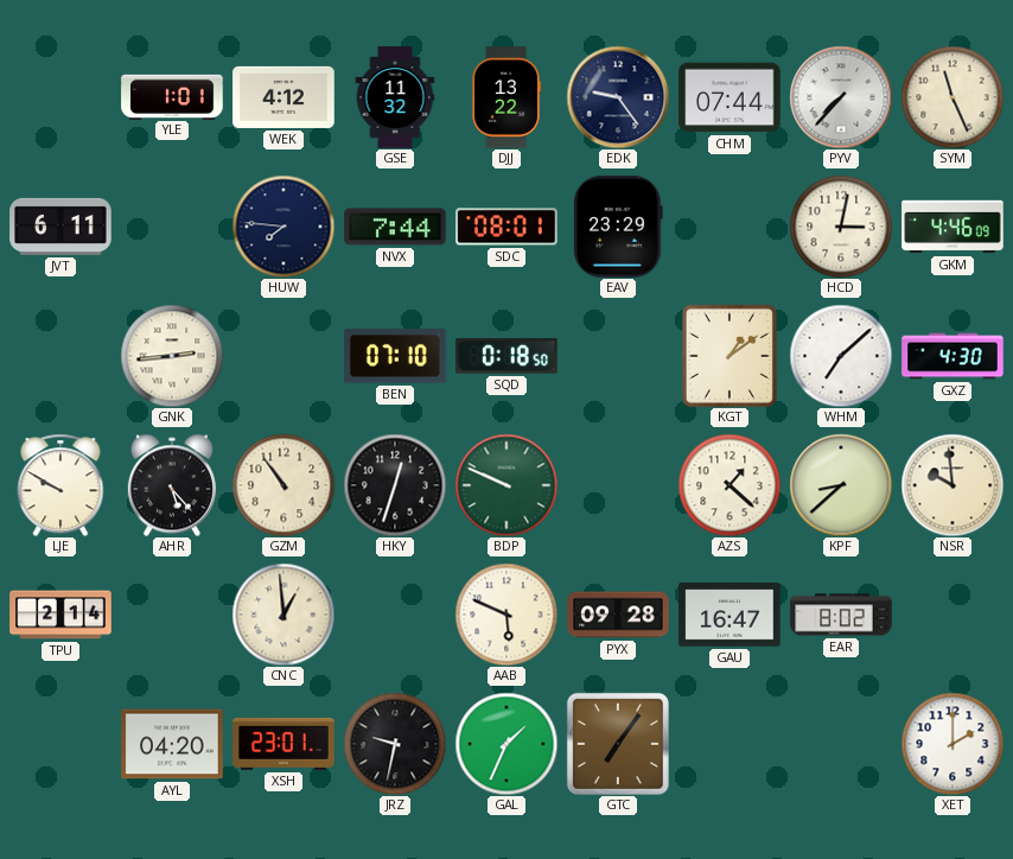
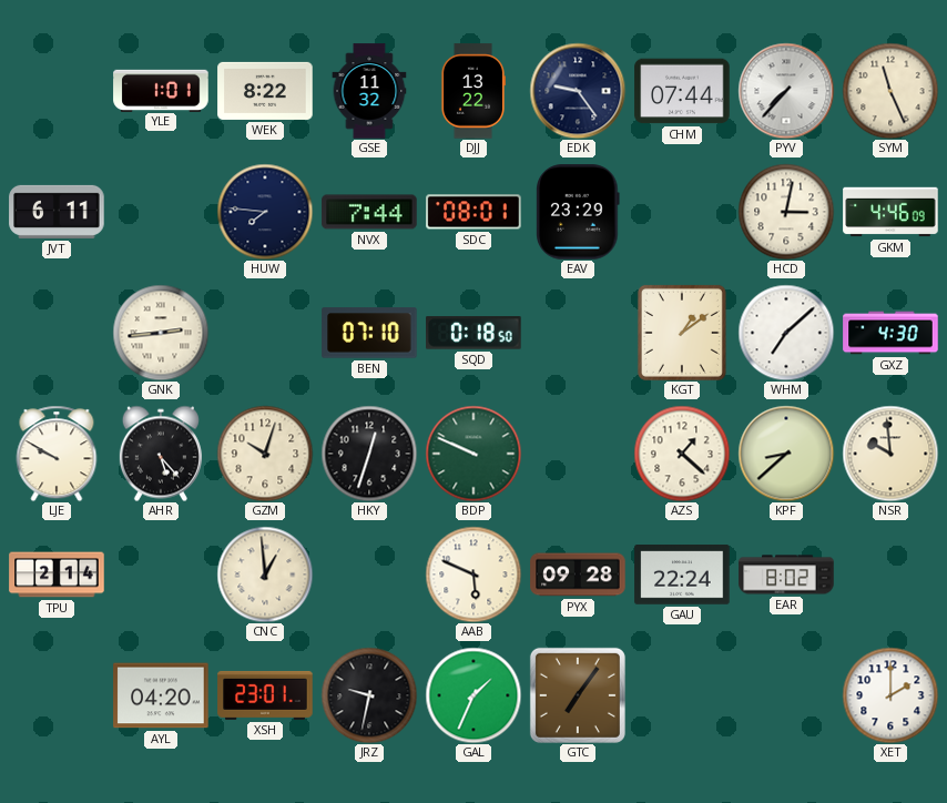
WEK: 4:12 -> 8:22
GZM: 10:54 -> 10:03
GAU: 16:47 -> 22:24
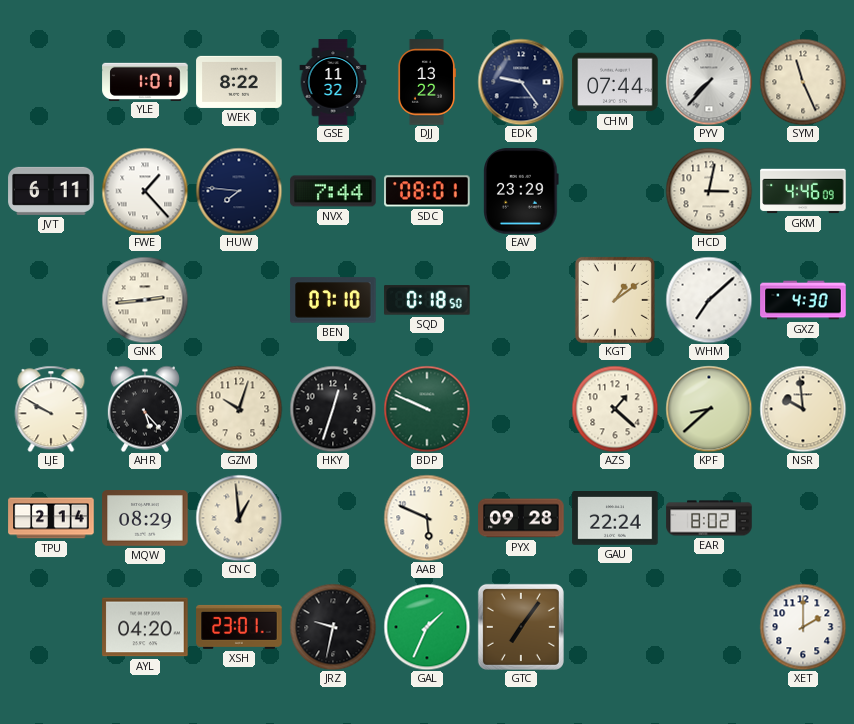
FWE: none -> 1:23
MQW: none -> 08:29
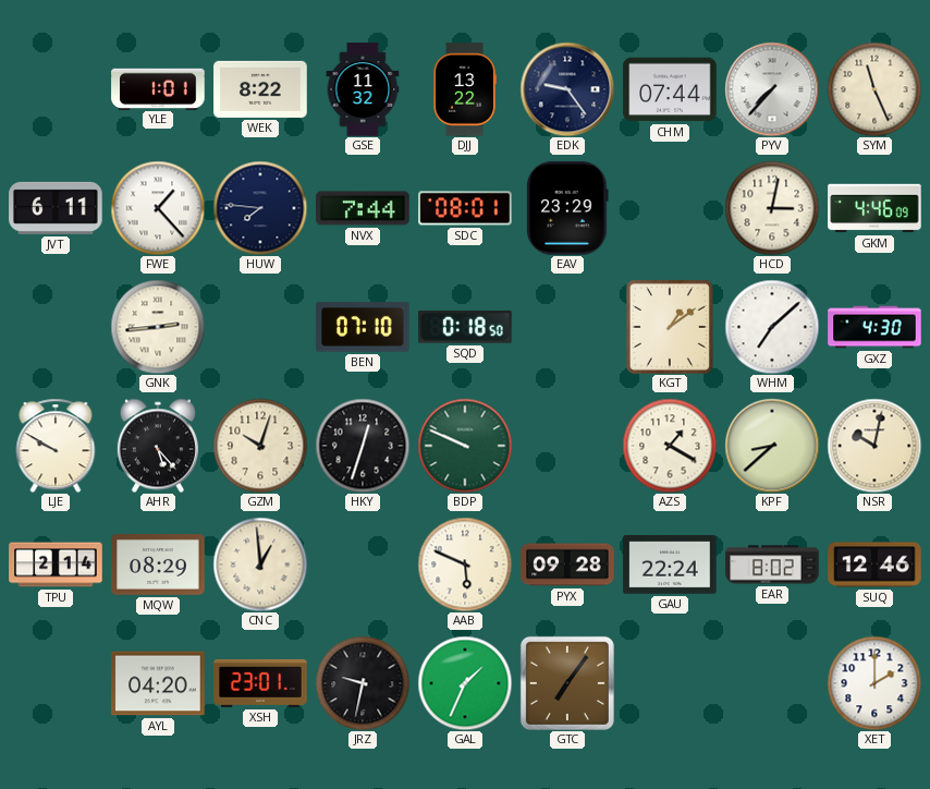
AZS: 1:22 -> 1:20
NSR: 9:59 -> 10:02
SUQ: none -> 12:46
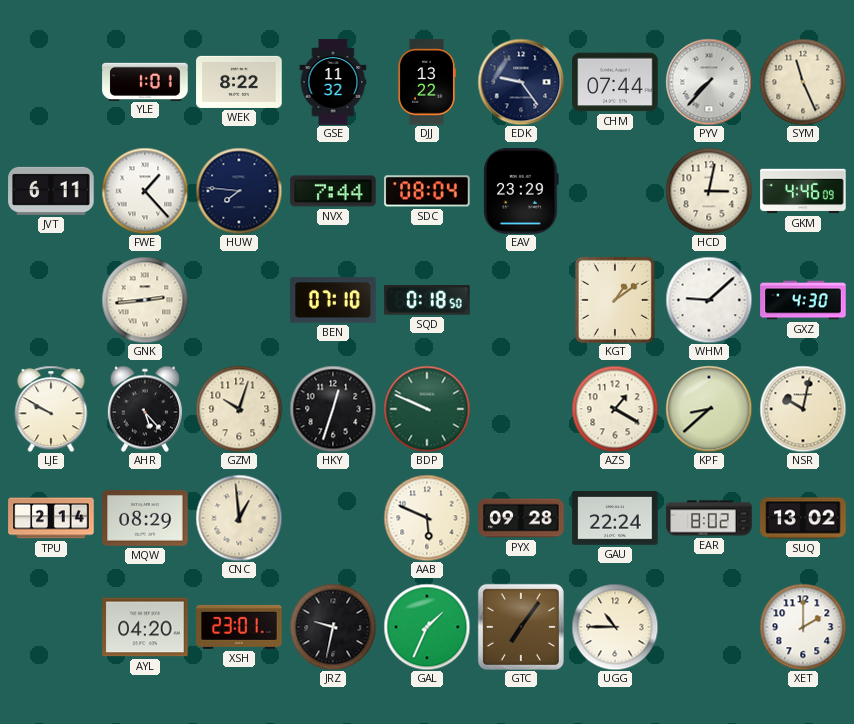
SDC: 08:01 -> 08:04
WHM: 7:08 -> 9:08
SUQ: 12:46 -> 13:02
UGG: none -> 10:45
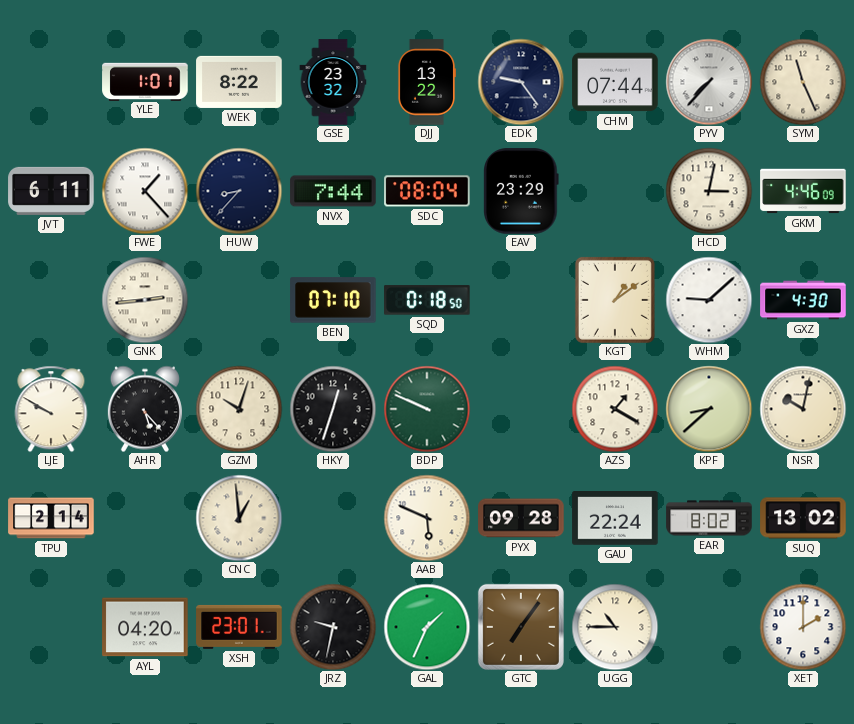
GSE: 11:32 -> 23:32
HUW: 7:46 -> 8:37
MQW: 08:29 -> none
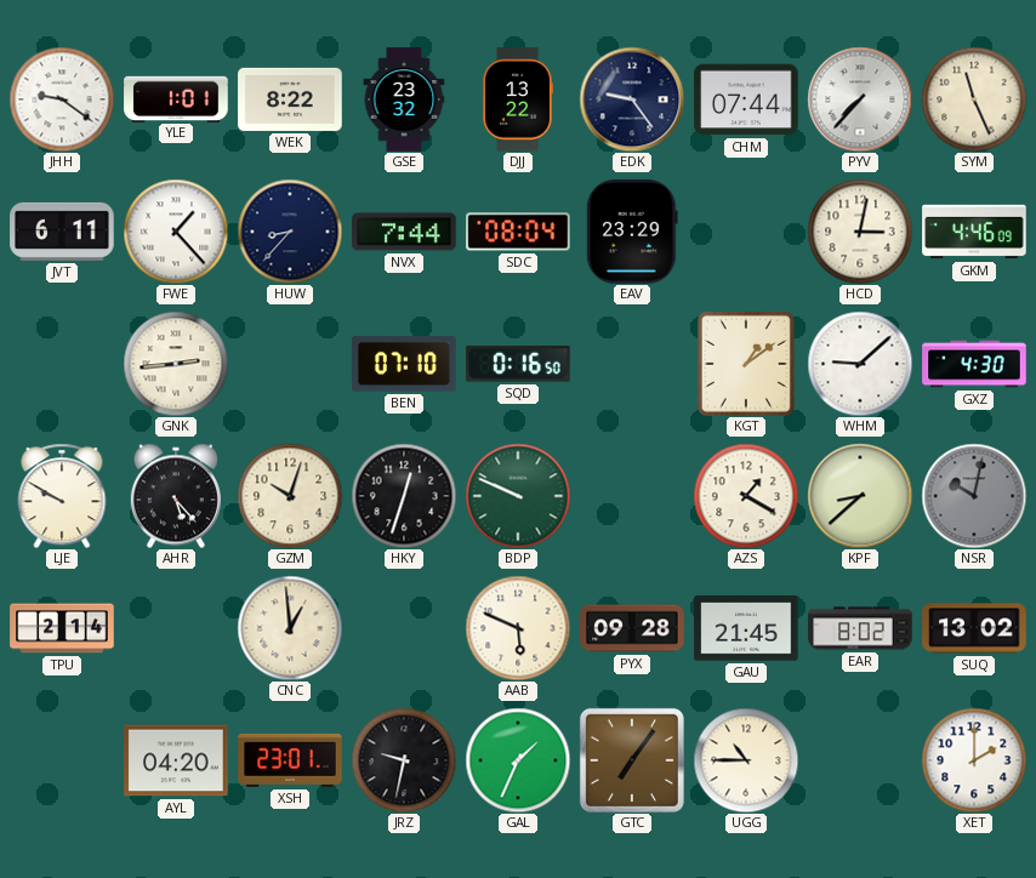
JHH: none -> 9:21
SQD: 0:18 -> 0:16
NSR dial: cream -> grey
GAU: 22:24 -> 21:45
